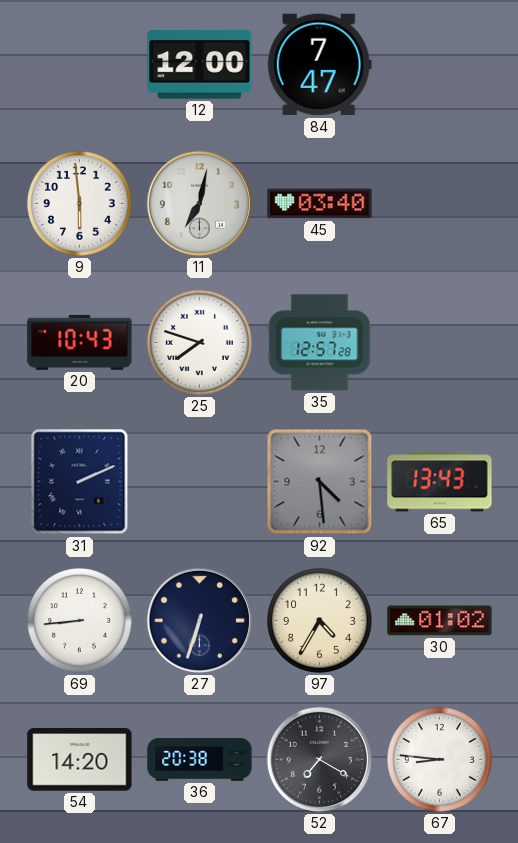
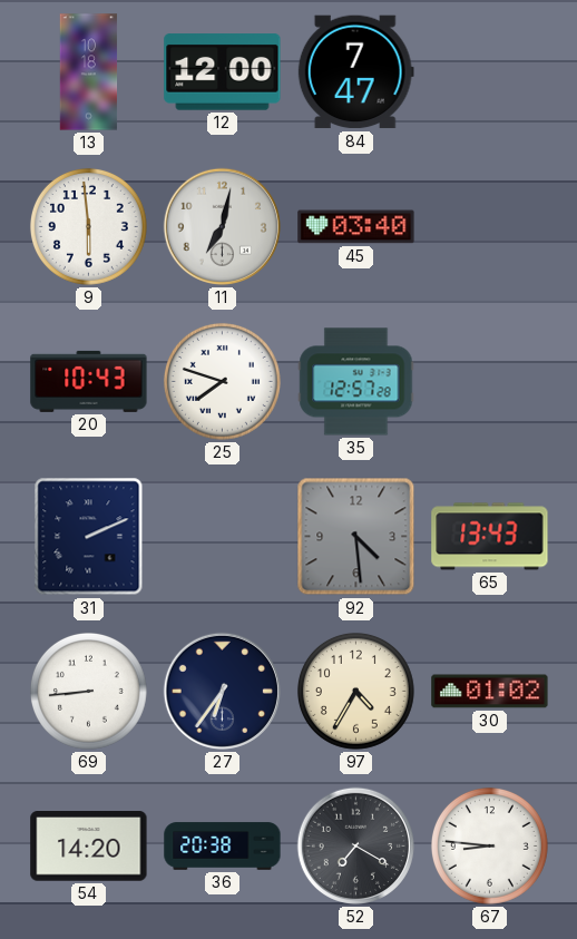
13: none -> 10:18
27: 6:33 -> 6:36
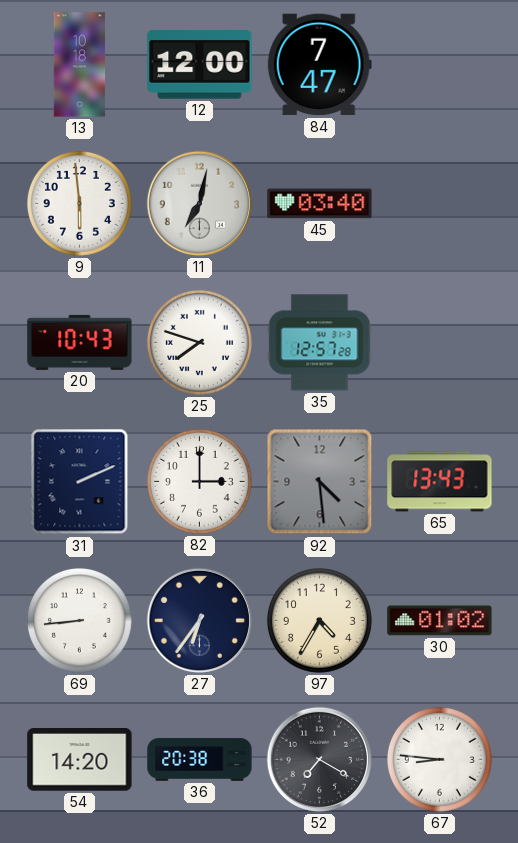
82: none -> 3:00
